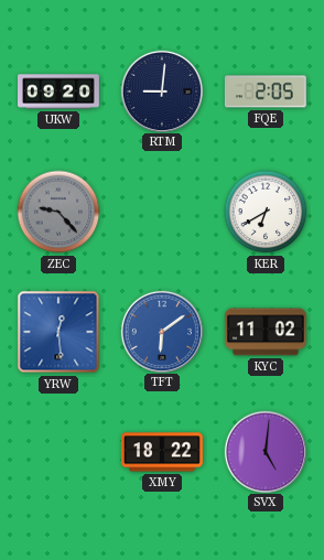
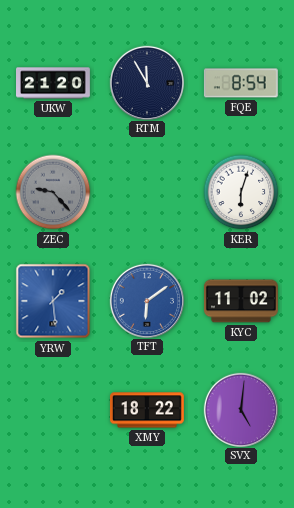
UKW: 09:20 -> 21:20
RTM: 9:01 -> 11:55
FQE: 2:05 -> 8:54
KER: 6:40 -> 6:03
YRW: 12:29 -> 1:29
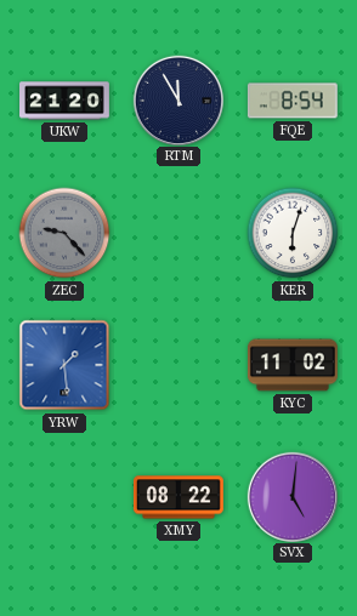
TFT: 6:09 -> none
XMY: 18:22 -> 08:22
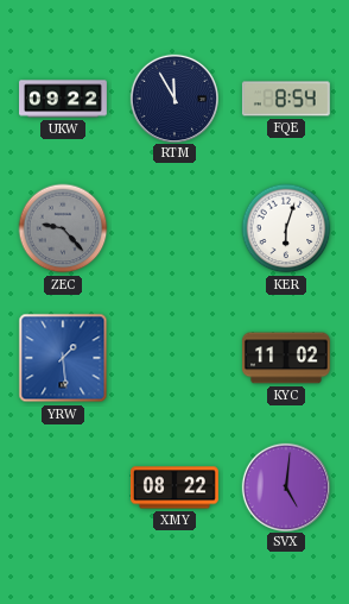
UKW: 21:20 -> 09:22
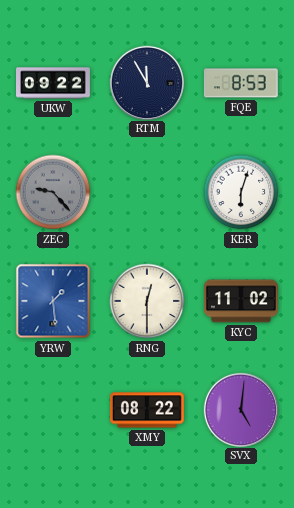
FQE: 8:54 -> 8:53
RNG: none -> 12:30
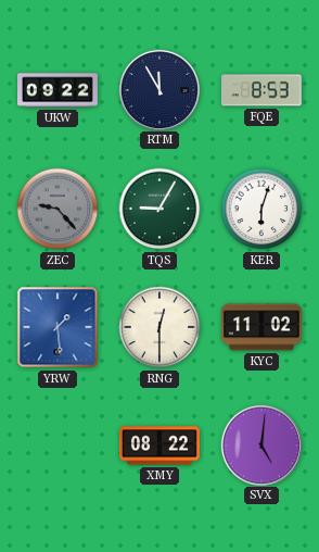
TQS: none -> 9:05
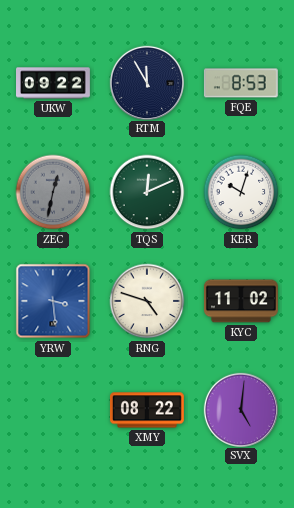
ZEC: 9:23 -> 12:32
TQS: 9:05 -> 12:11
KER: 6:03 -> 10:03
YRW: 1:29 -> 3:29
RNG: 12:30 -> 4:48
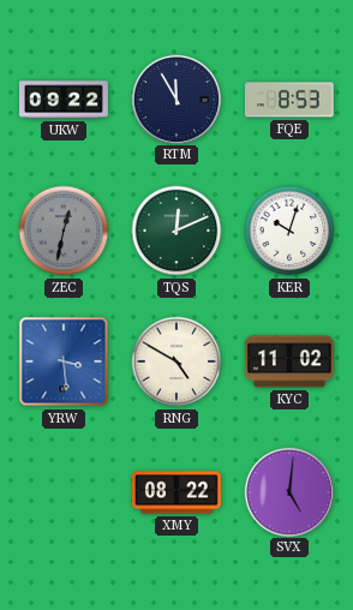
RNG: 4:48 -> 4:50
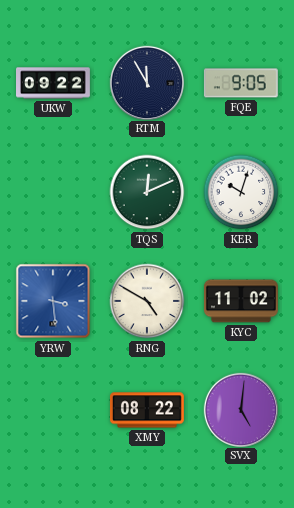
FQE: 8:53 -> 9:05
ZEC: 12:32 -> none
